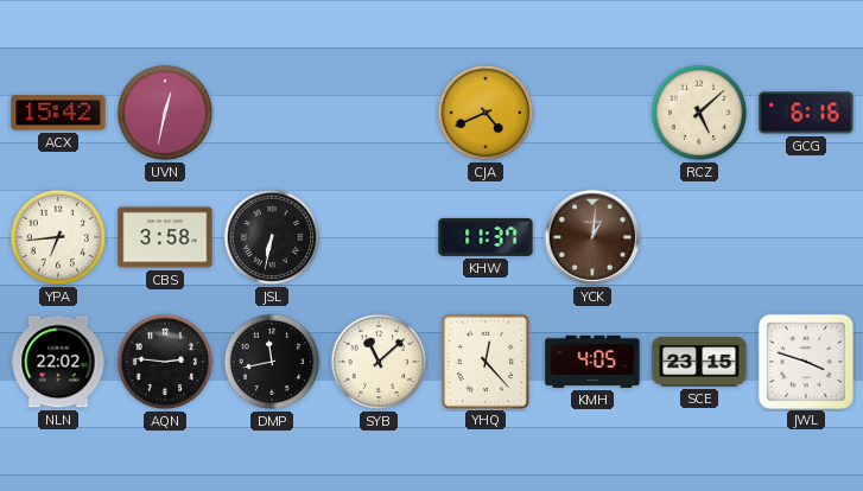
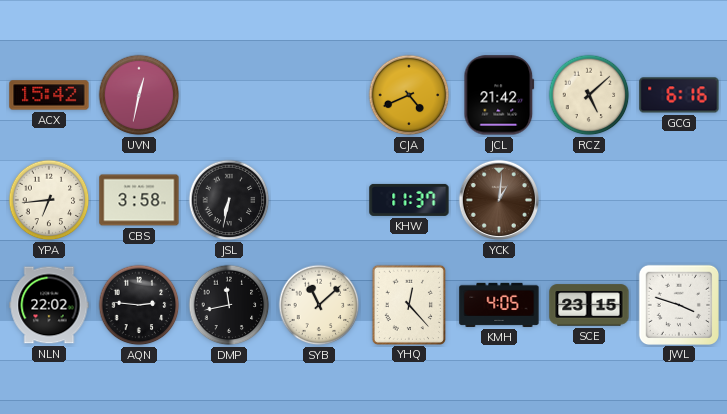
JCL: none -> 21:42
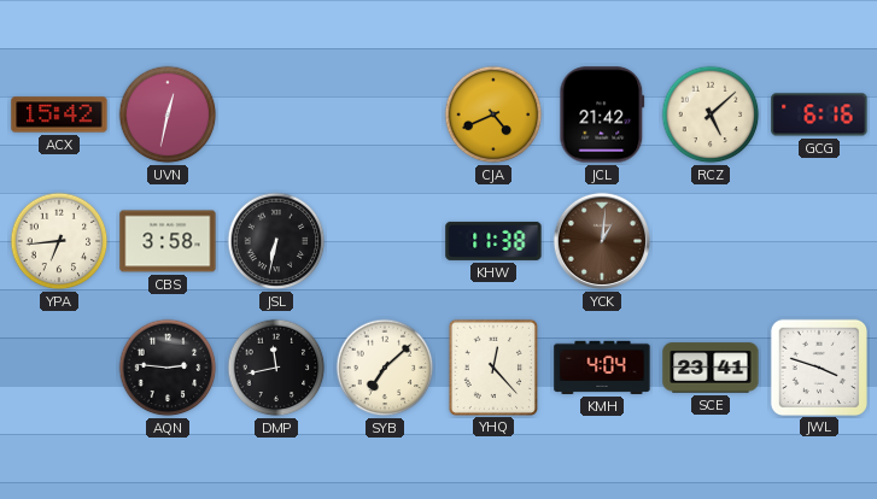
KHW: 11:37 -> 11:38
NLN: 22:02 -> none
SYB: 11:08 -> 7:08
KMH: 4:05 -> 4:04
SCE: 23:15 -> 23:41
